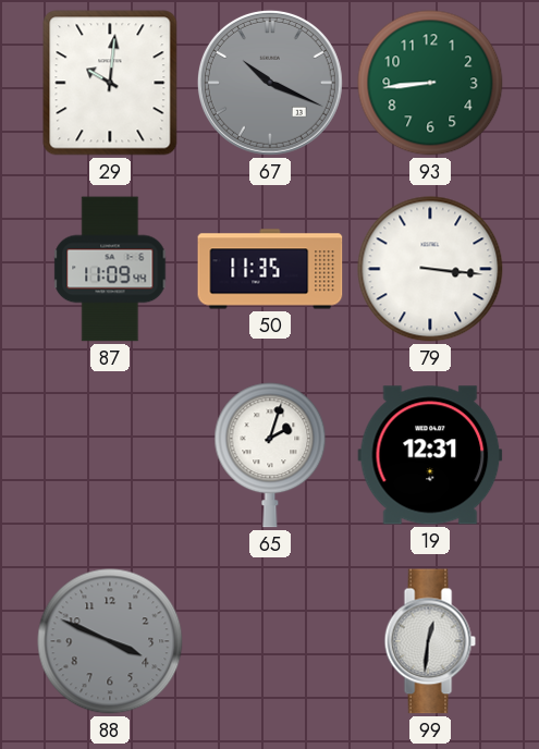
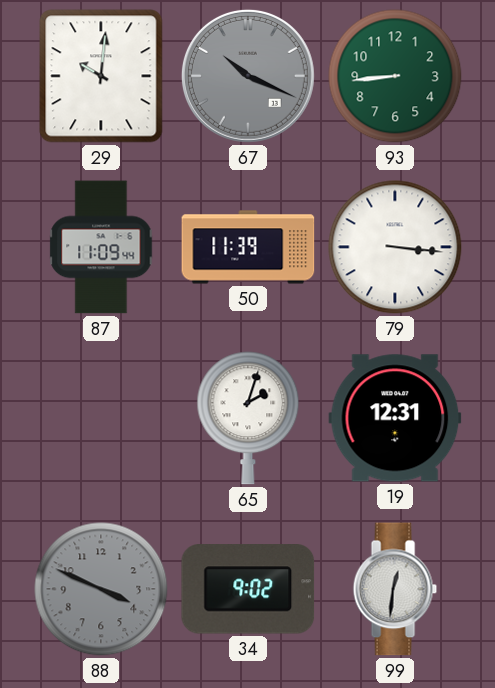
50: 11:35 -> 11:39
34: none -> 9:02
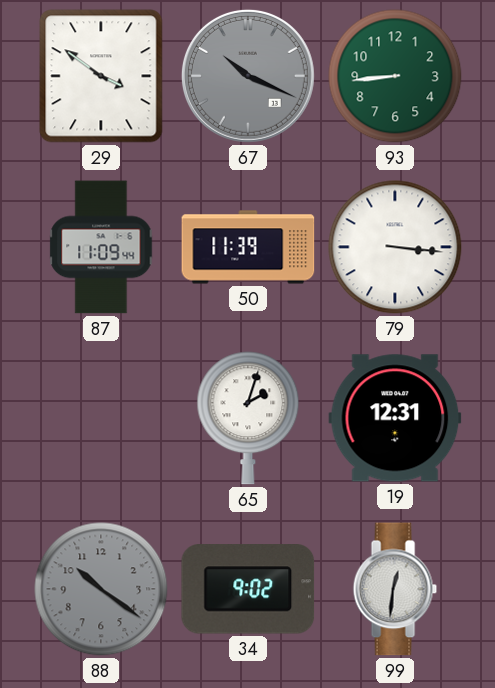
29: 10:01 -> 3:51
88: 3:49 -> 10:21
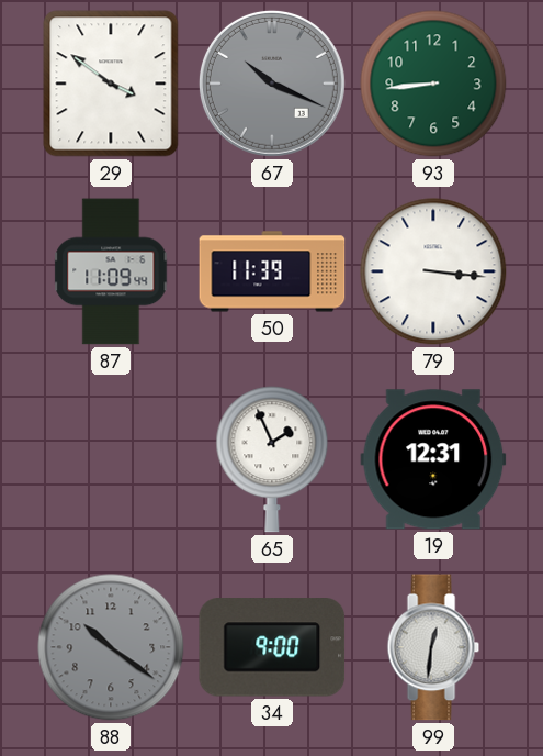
65: 2:03 -> 1:56
34: 9:02 -> 9:00
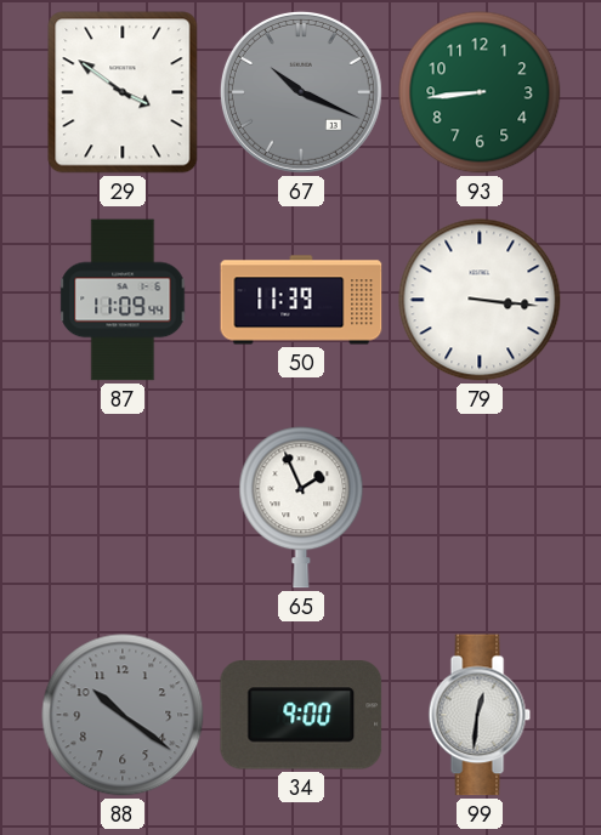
19: 12:31 -> none
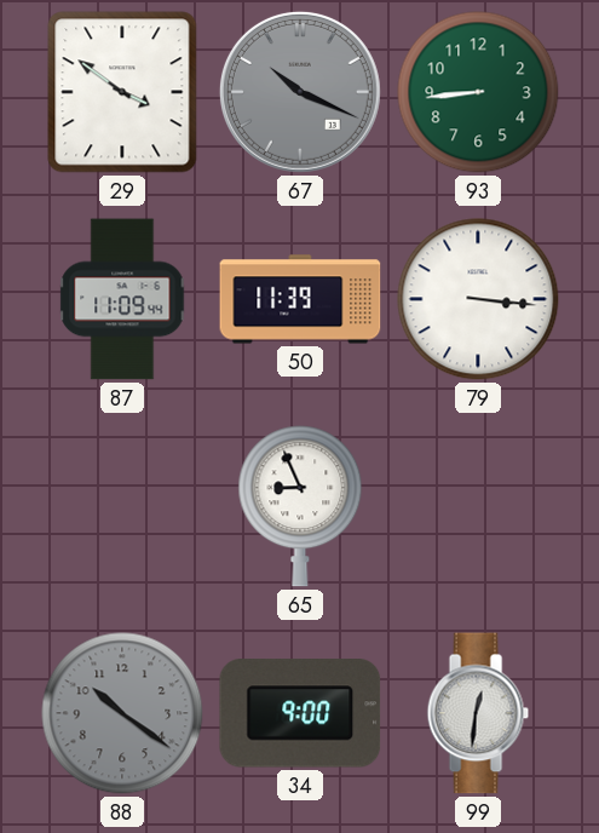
65: 1:56 -> 8:56
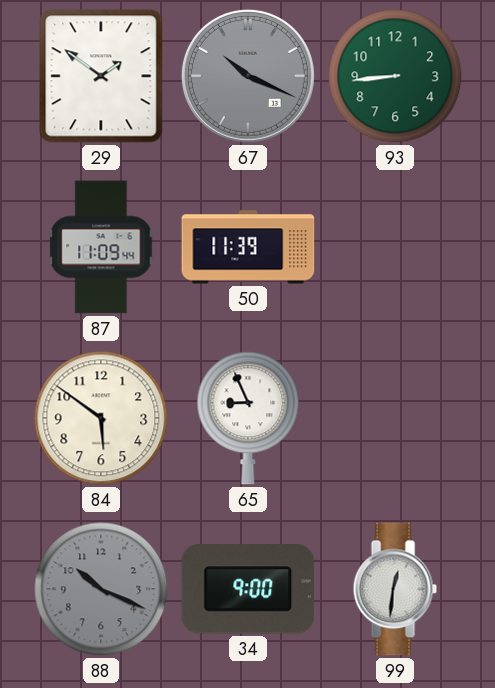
29: 3:51 -> 1:51
79: 3:16 -> none
84: none -> 5:51
88: 10:21 -> 10:19
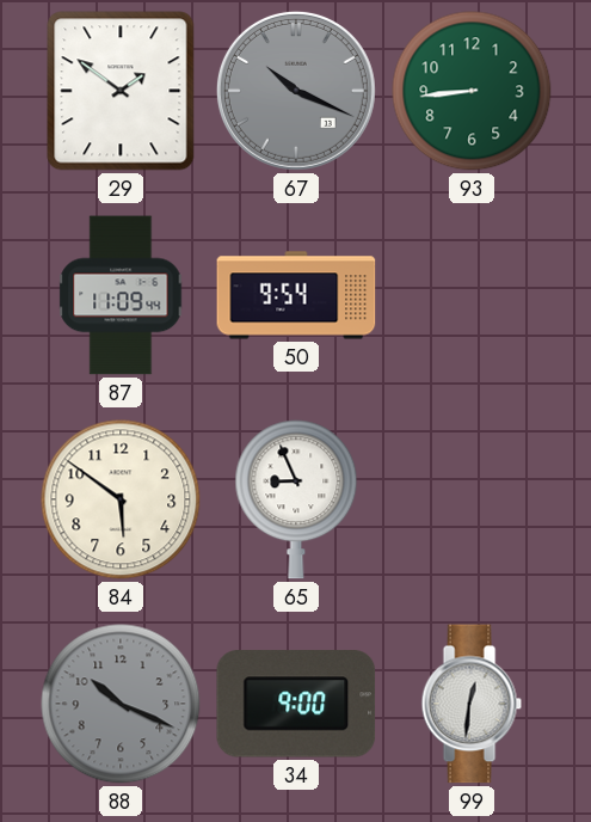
50: 11:39 -> 9:54
